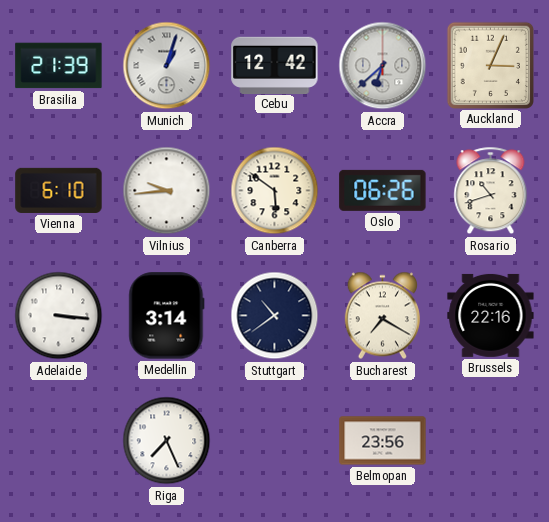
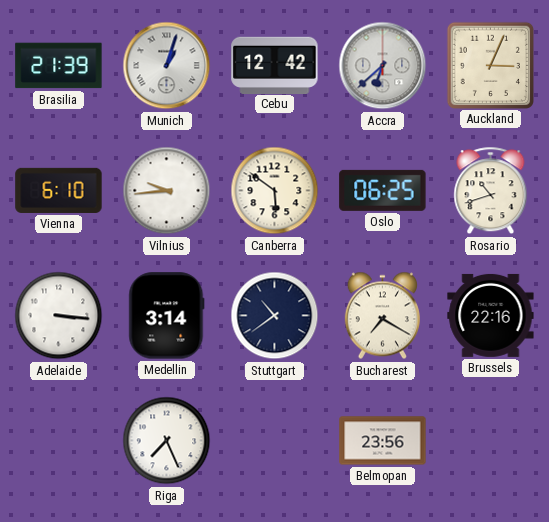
Oslo: 06:26 -> 06:25
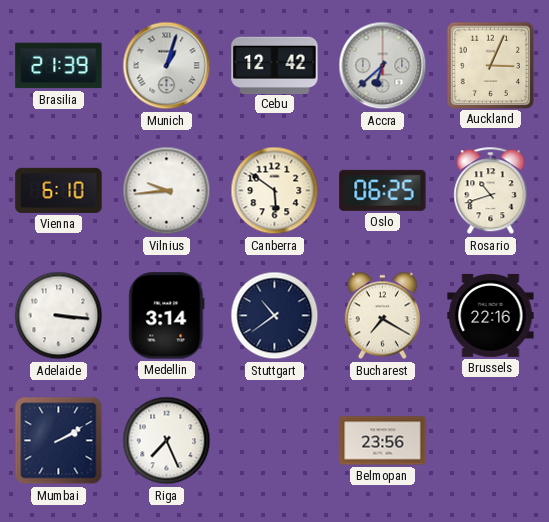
Mumbai: none -> 2:10
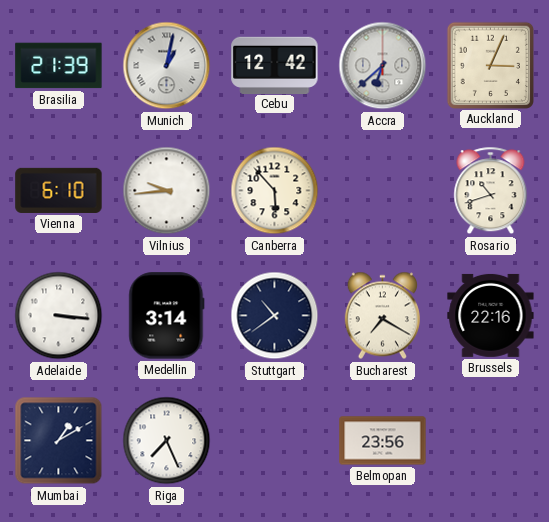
Munich: 1:03 -> 1:02
Canberra: 5:51 -> 5:53
Oslo: 06:25 -> none
Mumbai: 2:10 -> 1:10
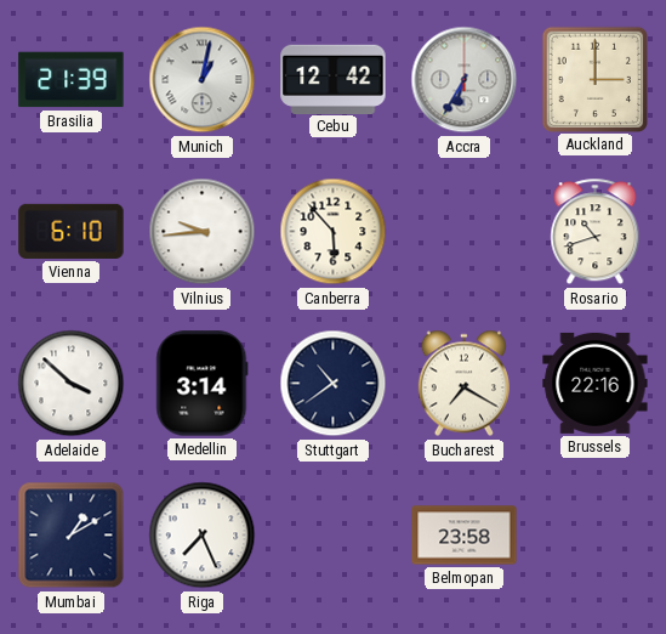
Accra: 6:38 -> 6:35
Auckland: 3:04 -> 3:00
Adelaide: 3:16 -> 3:52
Belmopan: 23:56 -> 23:58
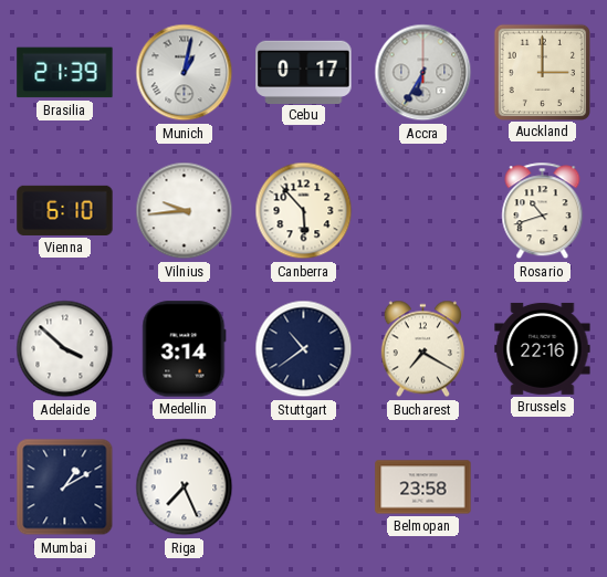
Cebu: 12:42 -> 0:17
